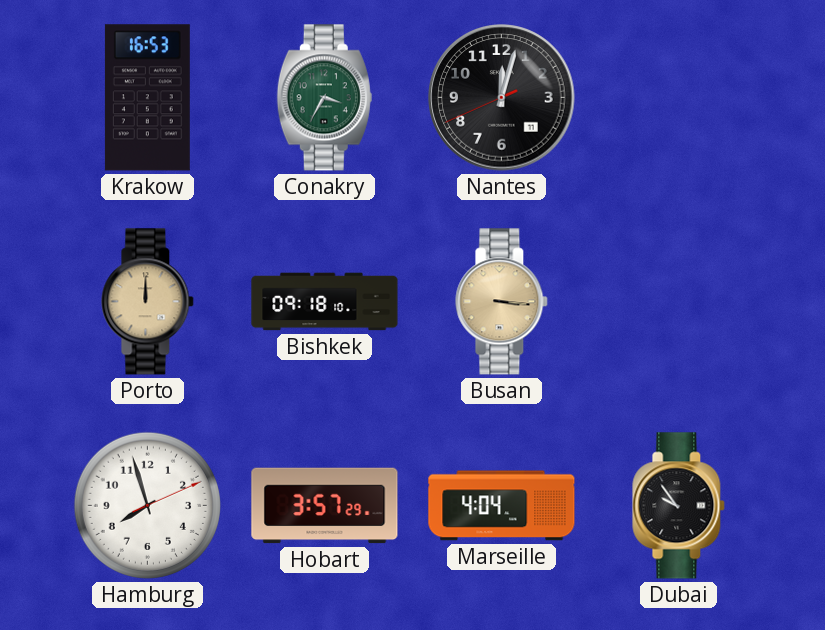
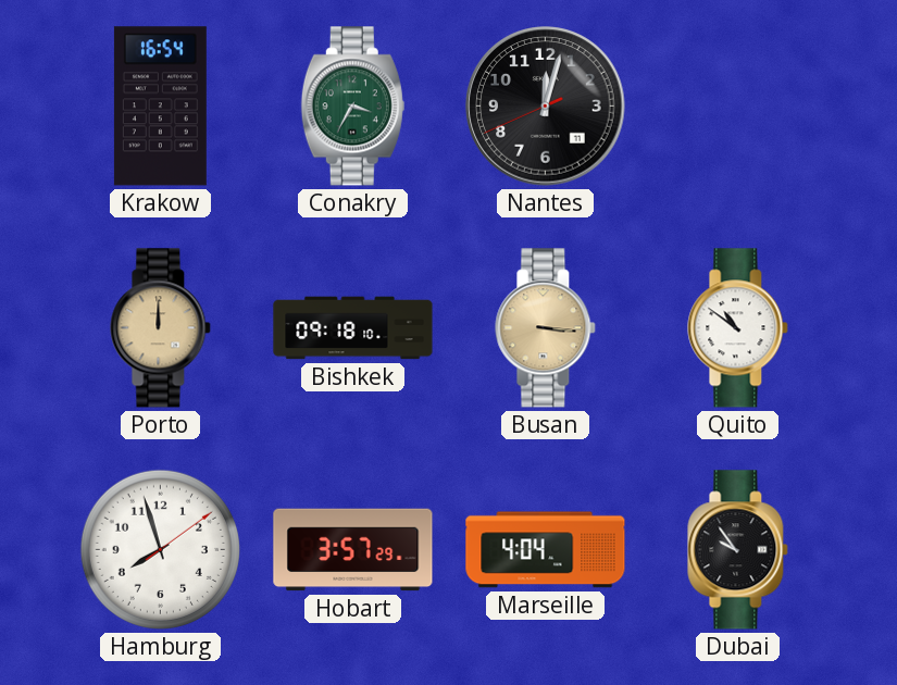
Krakow: 16:53 -> 16:54
Quito: none -> 10:51
Hamburg: 7:57:11 -> 7:57:09
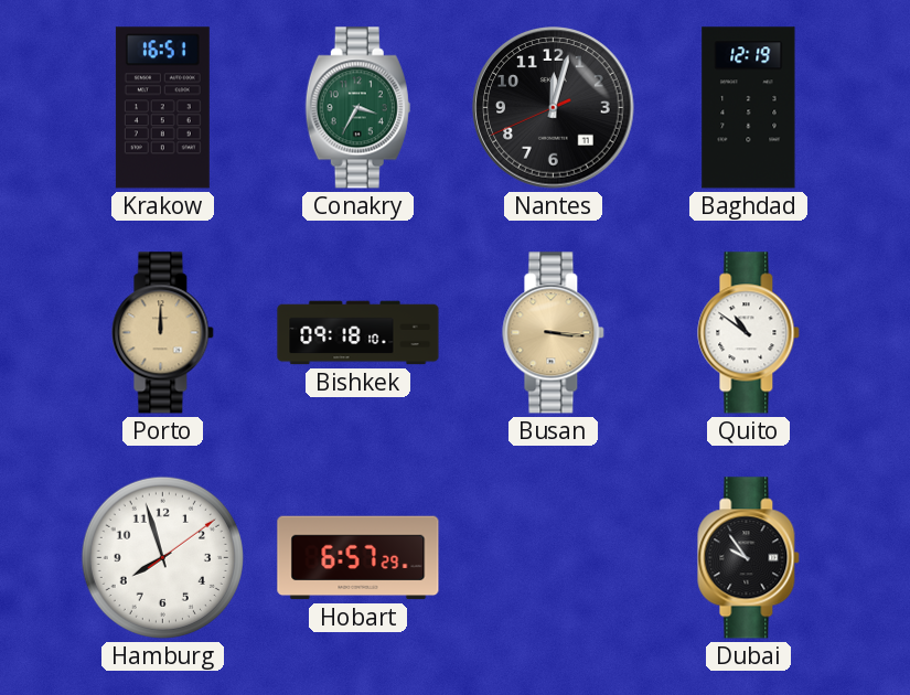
Krakow: 16:54 -> 16:51
Baghdad: none -> 12:19
Hobart: 3:57 -> 6:57
Marseille: 4:04 -> none
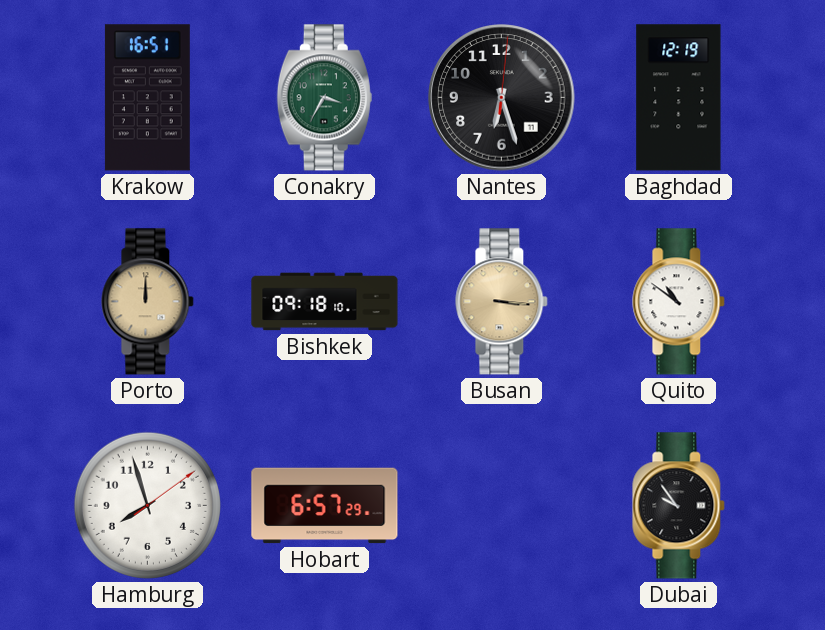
Nantes: 12:02 -> 6:27
